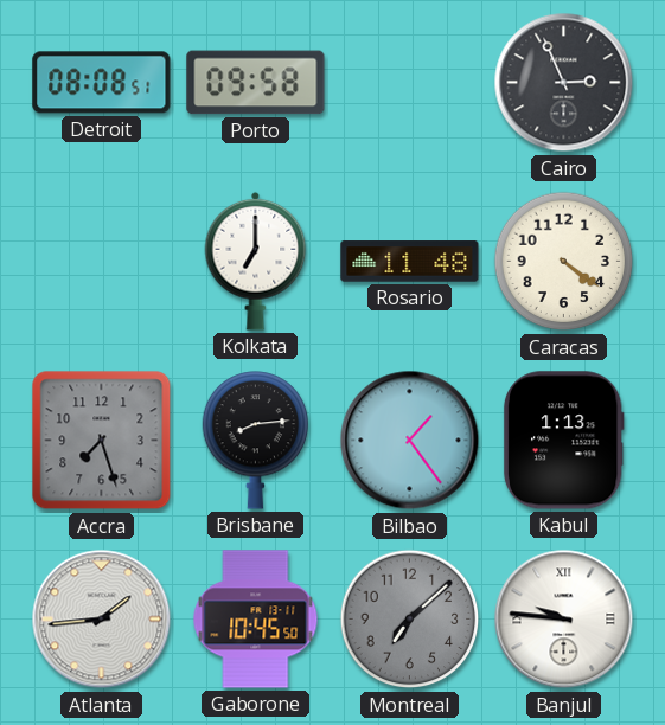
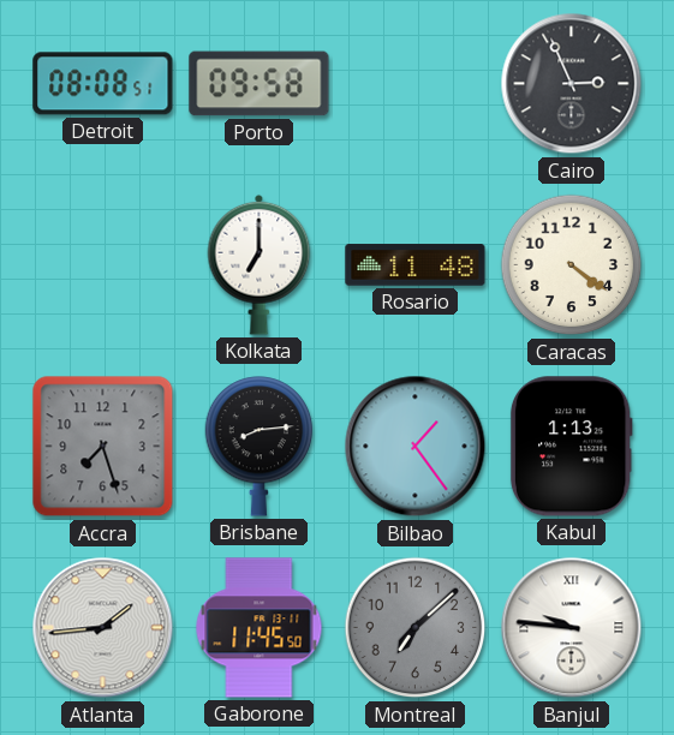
Gaborone: 10:45 -> 11:45
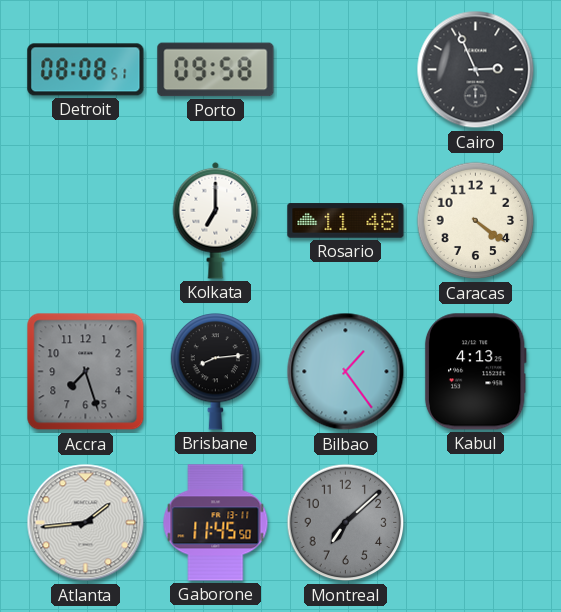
Kabul: 1:13 -> 4:13
Banjul: 9:46 -> none
